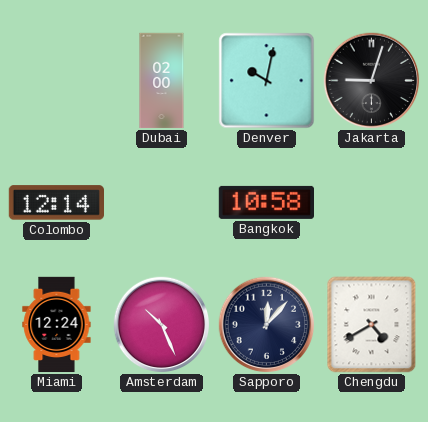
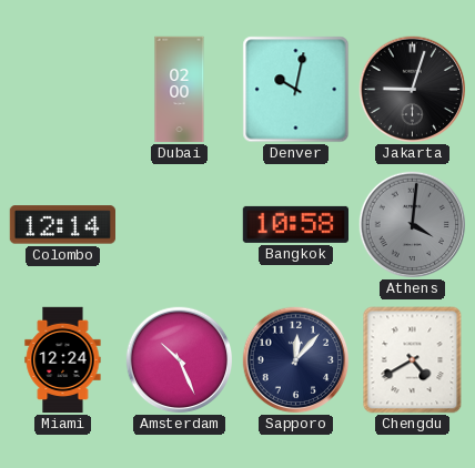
Athens: none -> 4:01
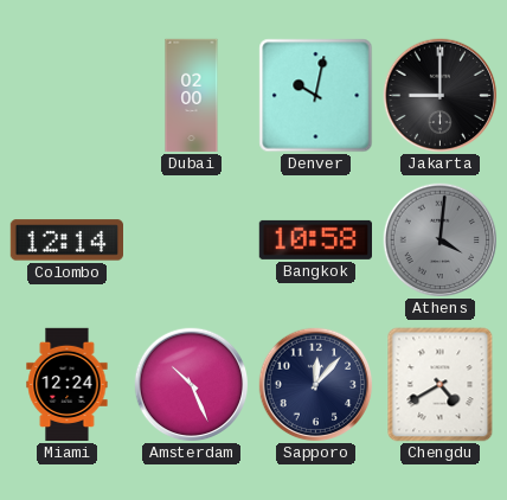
Jakarta: 9:03 -> 9:00
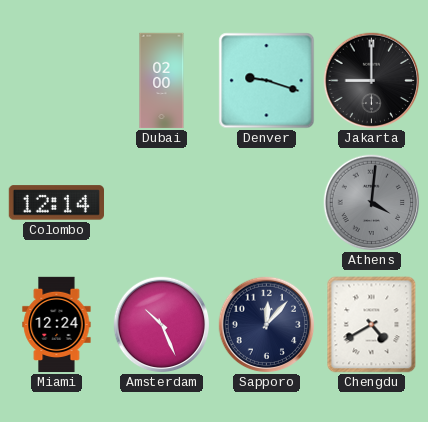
Denver: 10:02 -> 9:18
Bangkok: 10:58 -> none
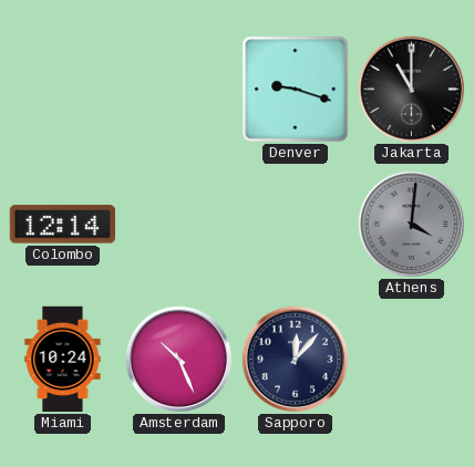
Dubai: 02:00 -> none
Jakarta: 9:00 -> 11:00
Miami: 12:24 -> 10:24
Chengdu: 4:40 -> none
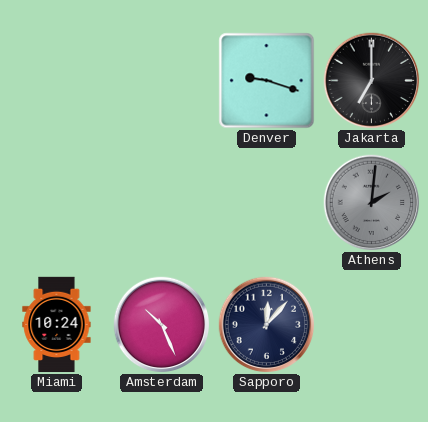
Jakarta: 11:00 -> 7:00
Colombo: 12:14 -> none
Athens: 4:01 -> 2:01
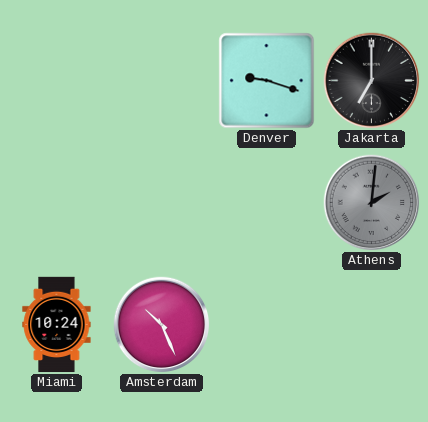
Sapporo: 12:07 -> none
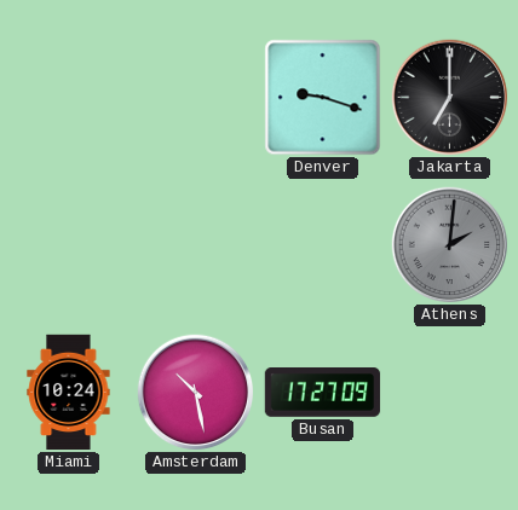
Amsterdam: 10:26 -> 10:28
Busan: none -> 17:27
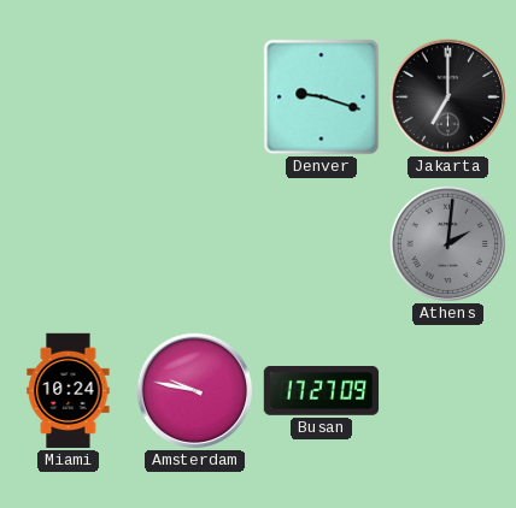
Amsterdam: 10:28 -> 9:47
